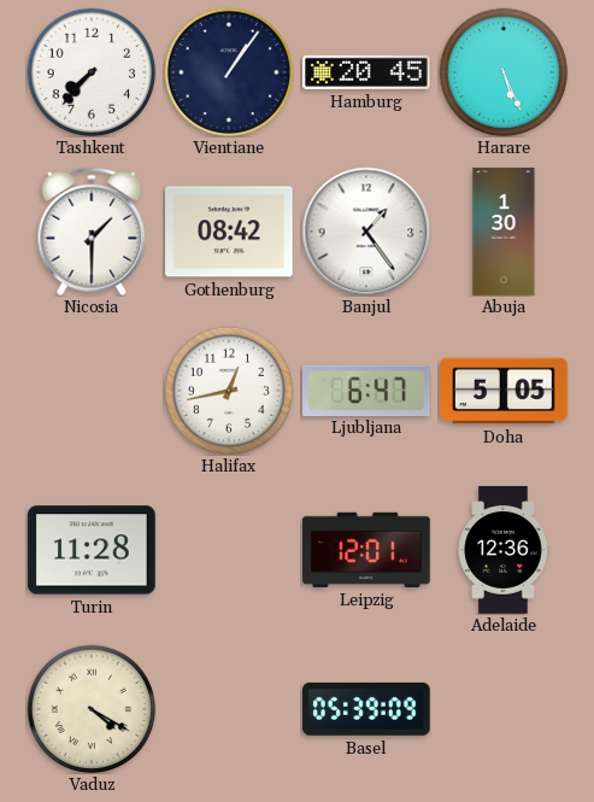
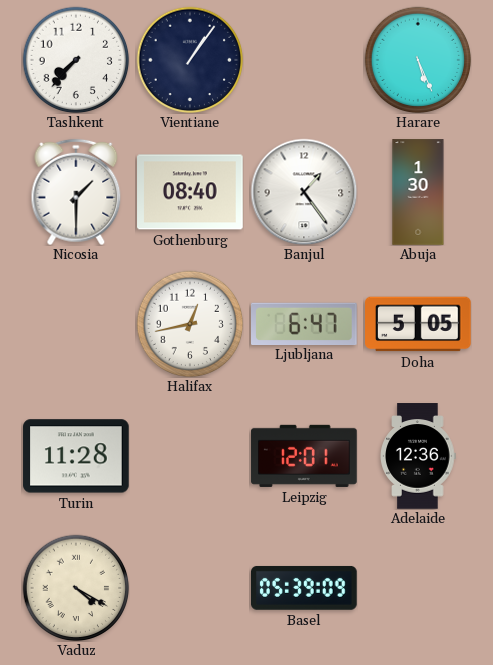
Hamburg: 20:45 -> none
Gothenburg: 08:42 -> 08:40
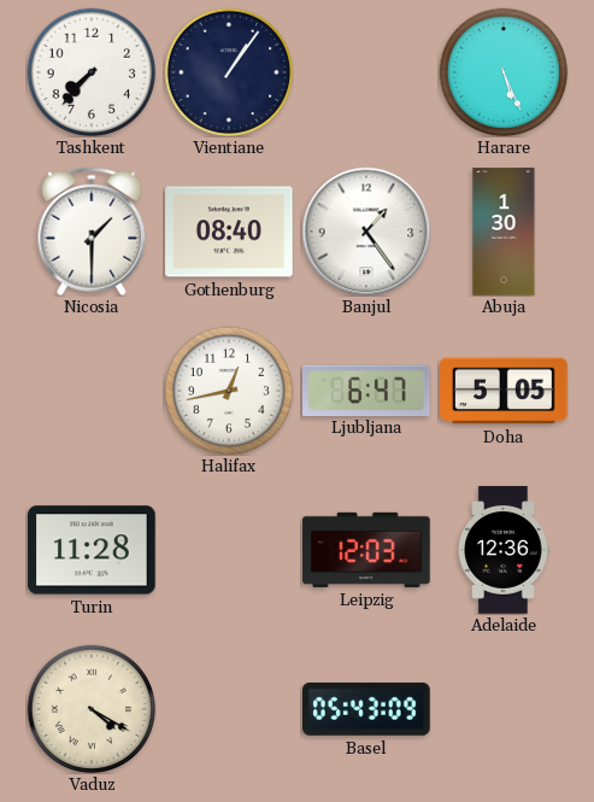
Leipzig: 12:01 -> 12:03
Basel: 05:39 -> 05:43
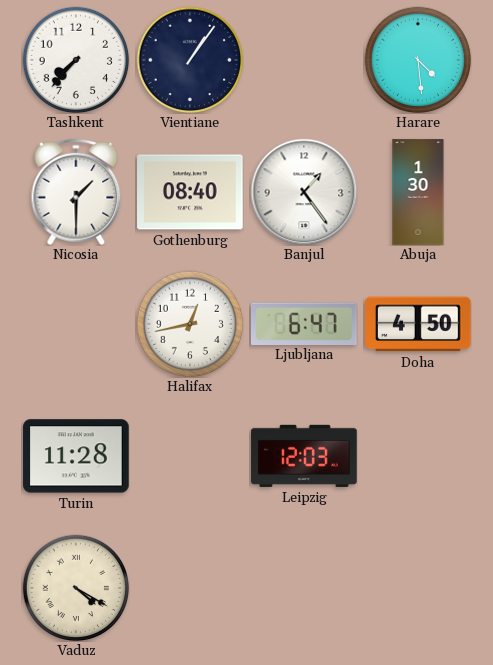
Harare: 5:26 -> 4:29
Doha: 5:05 -> 4:50
Adelaide: 12:36 -> none
Basel: 05:43 -> none
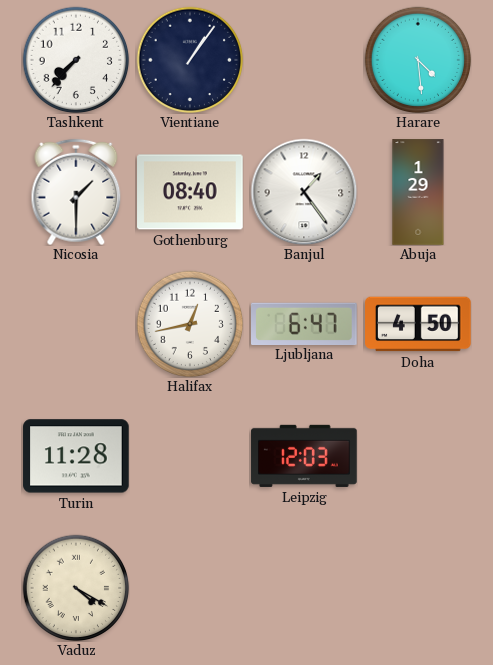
Abuja: 1:30 -> 1:29
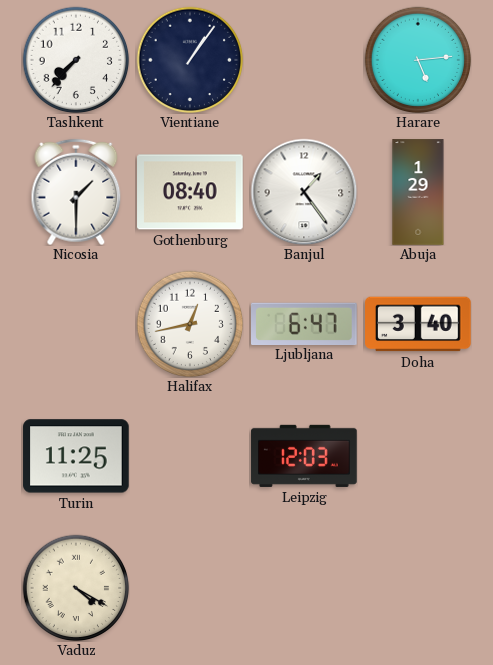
Harare: 4:29 -> 5:14
Doha: 4:50 -> 3:40
Turin: 11:28 -> 11:25
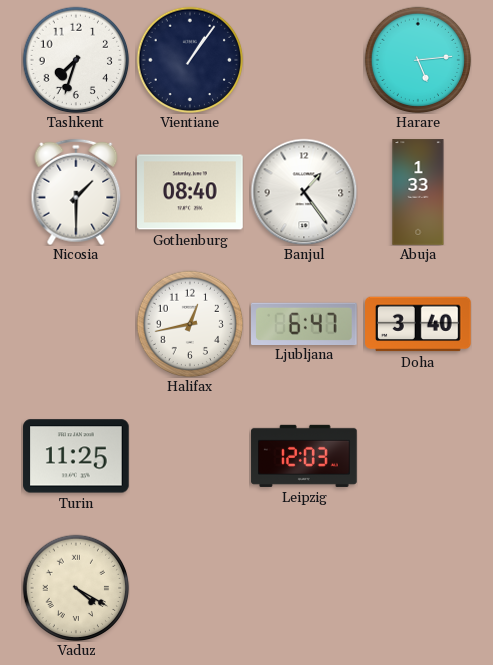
Tashkent: 7:37 -> 7:33
Abuja: 1:29 -> 1:33
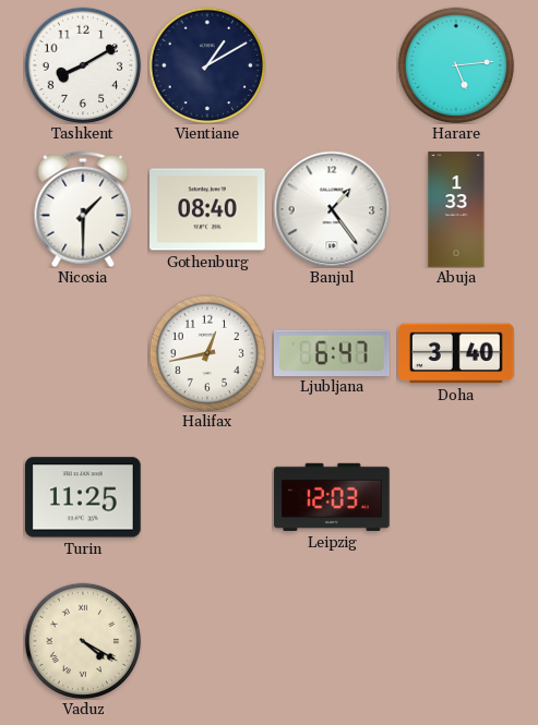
Tashkent: 7:33 -> 8:10
Vientiane: 1:06 -> 1:10
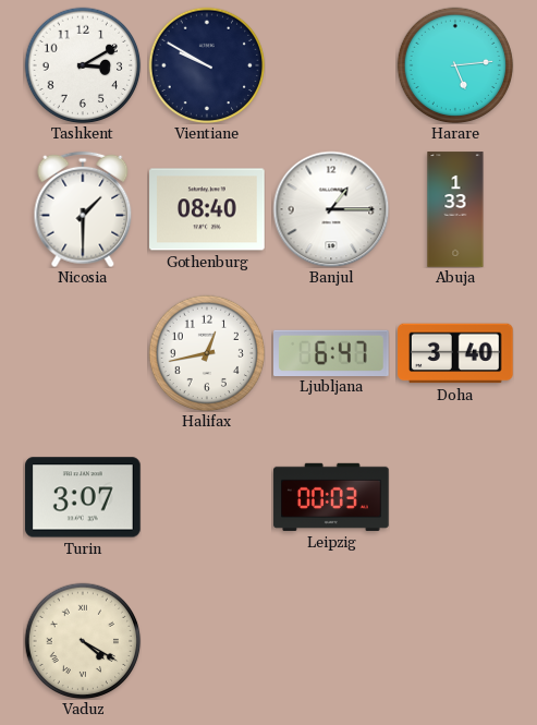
Tashkent: 8:10 -> 3:10
Vientiane: 1:10 -> 9:50
Banjul: 1:24 -> 1:15
Turin: 11:25 -> 3:07
Leipzig: 12:03 -> 00:03
